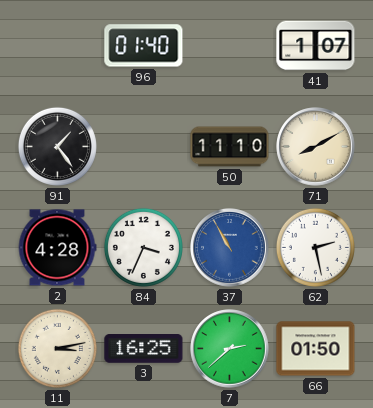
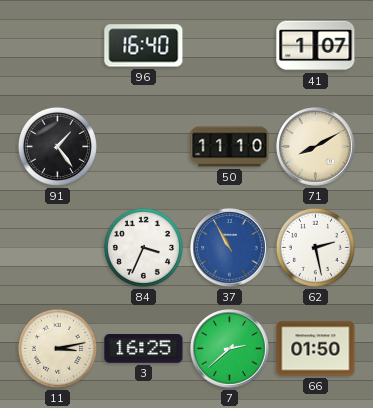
96: 01:40 -> 16:40
2: 4:28 -> none
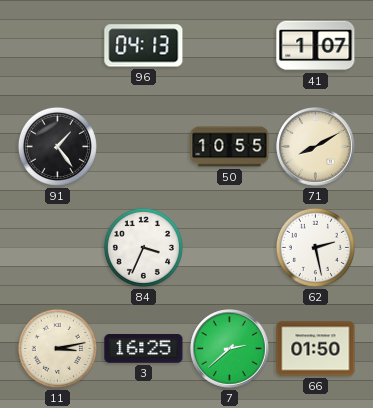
96: 16:40 -> 04:13
50: 11:10 -> 10:55
37: 10:55 -> none
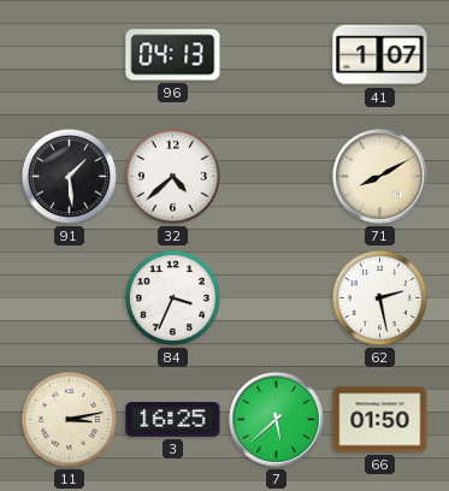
91: 1:24 -> 1:29
32: none -> 4:38
50: 10:55 -> none
7: 2:38 -> 5:38
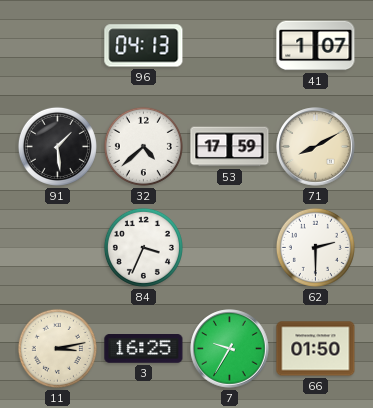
53: none -> 17:59
62: 2:28 -> 2:30
7: 5:38 -> 9:35
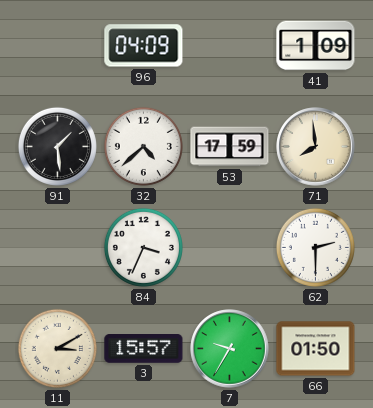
96: 04:13 -> 04:09
41: 1:07 -> 1:09
71: 8:10 -> 7:59
11: 3:13 -> 3:10
3: 16:25 -> 15:57
